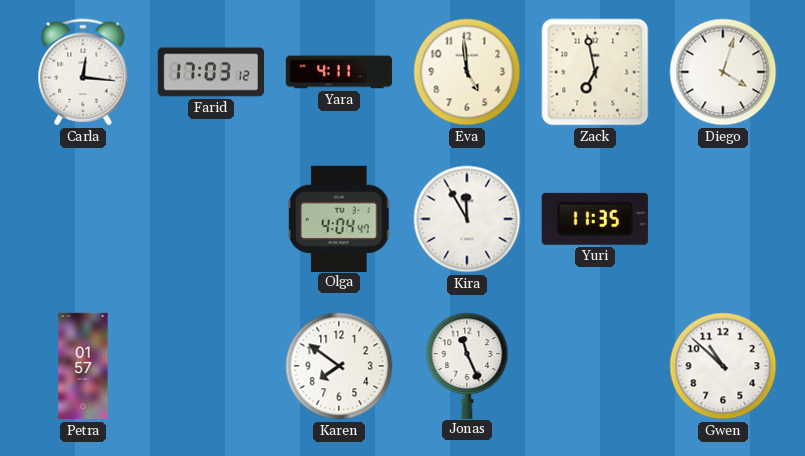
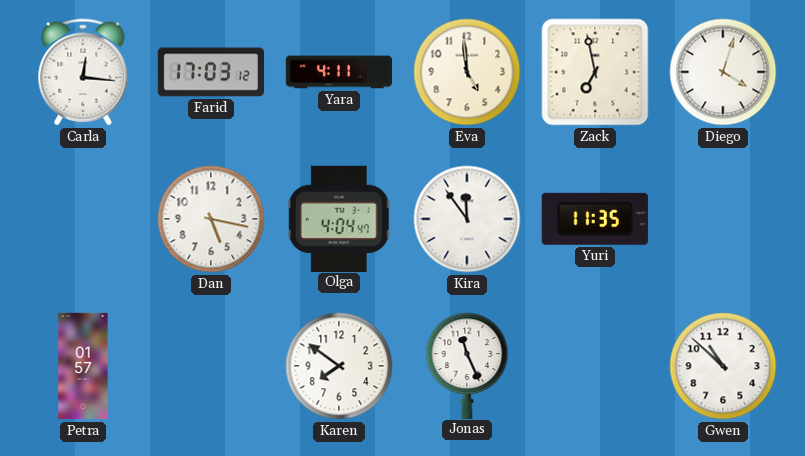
Dan: none -> 5:17
Kira: 11:55 -> 11:54
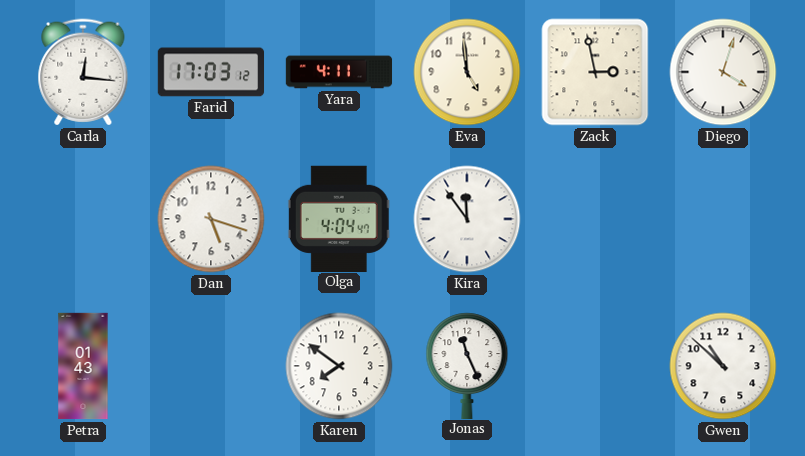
Zack: 6:58 -> 2:58
Dan: 5:17 -> 5:18
Yuri: 11:35 -> none
Petra: 01:57 -> 01:43
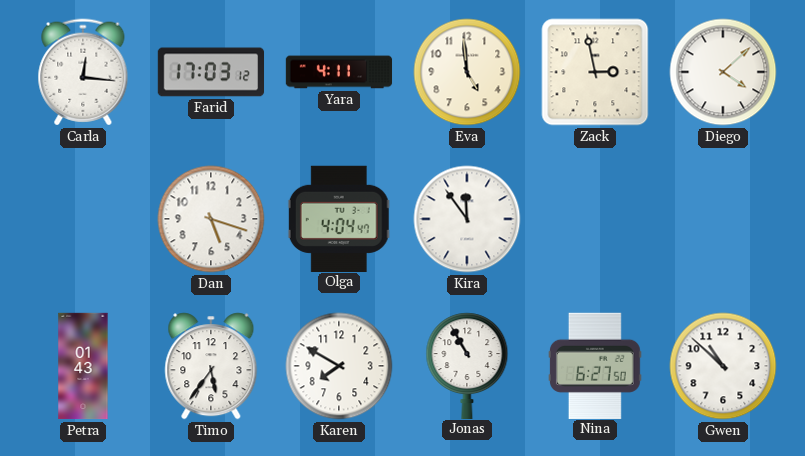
Diego: 4:03 -> 4:08
Timo: none -> 5:36
Karen: 7:51 -> 7:50
Jonas: 11:26 -> 10:55
Nina: none -> 6:27
